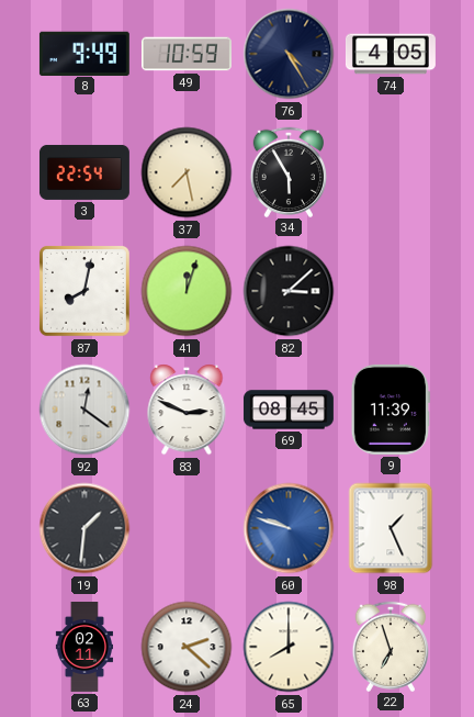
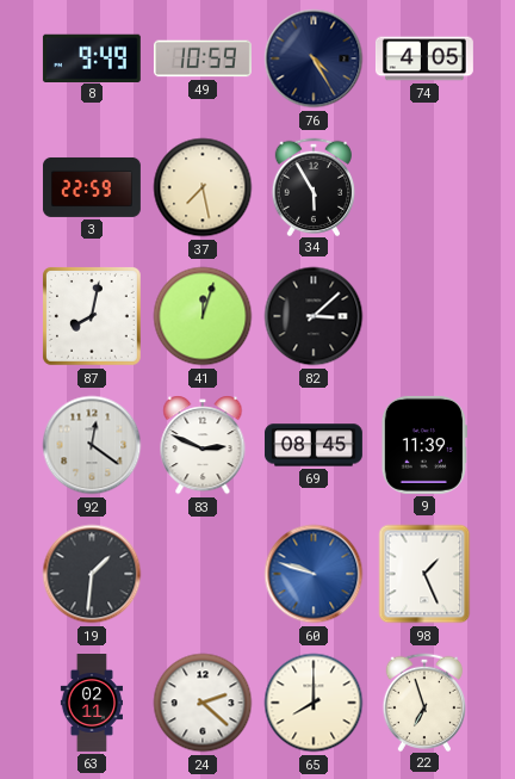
3: 22:54 -> 22:59
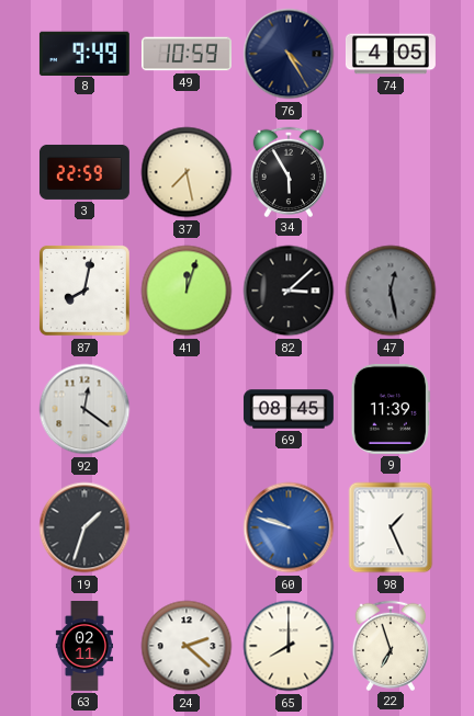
47: none -> 12:28
83: 2:49 -> none
19: 1:31 -> 1:33
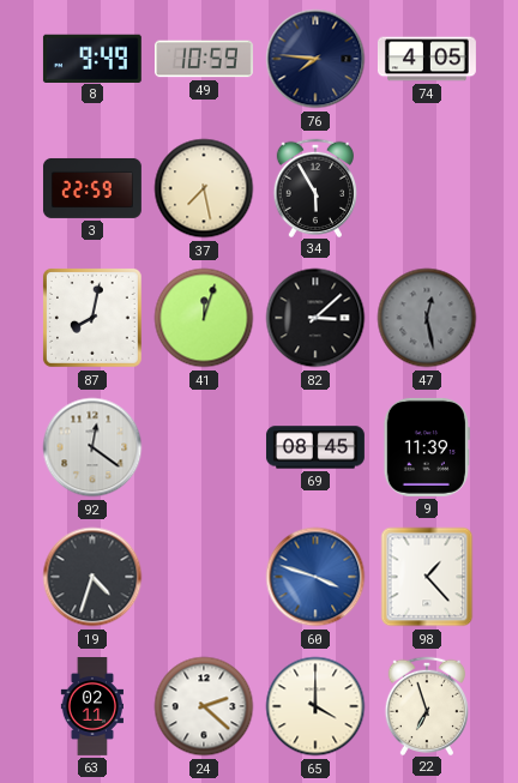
76: 4:25 -> 7:46
19: 1:33 -> 4:33
60: 9:48 -> 3:48
98: 1:26 -> 1:23
65: 8:00 -> 4:00
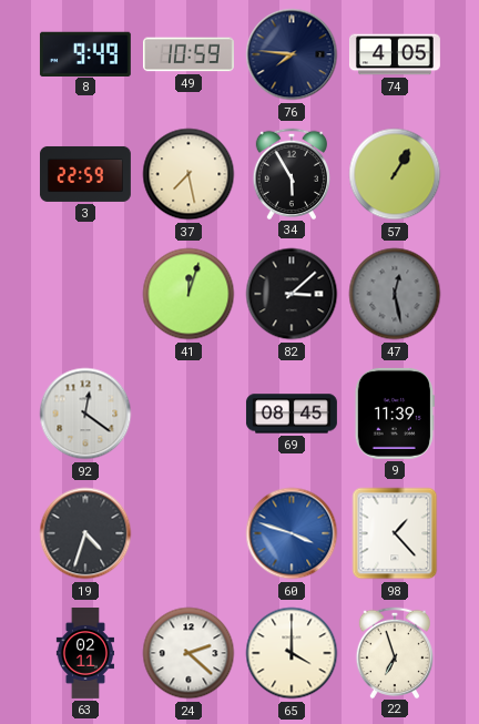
57: none -> 1:05
87: 8:02 -> none
